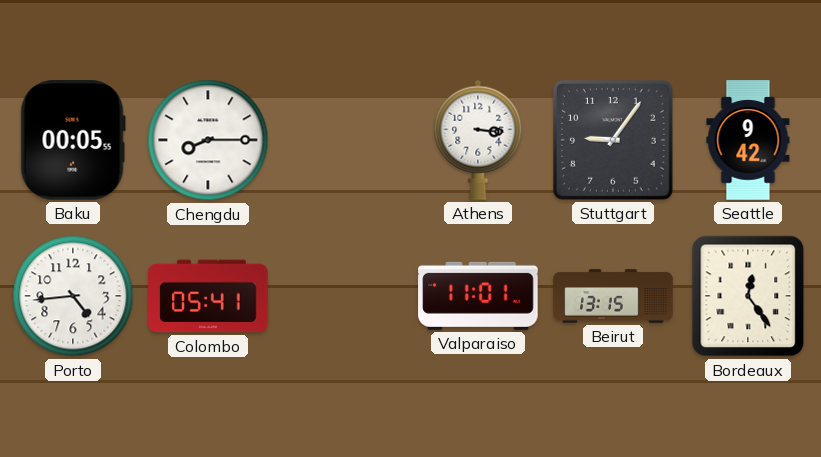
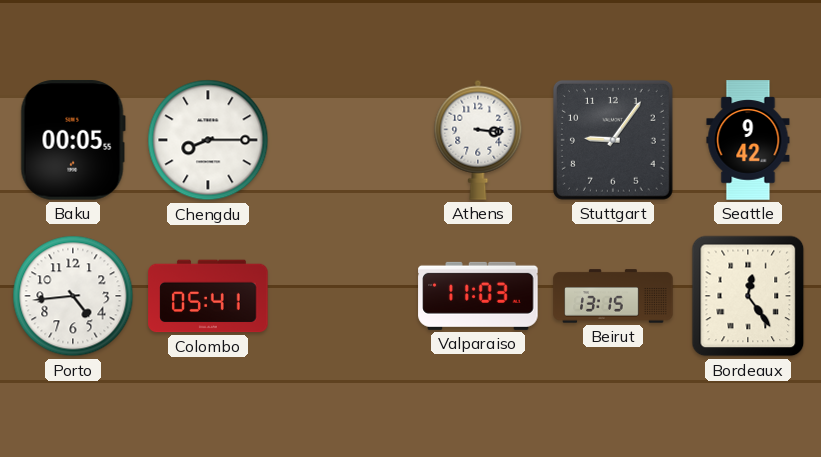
Valparaiso: 11:01 -> 11:03
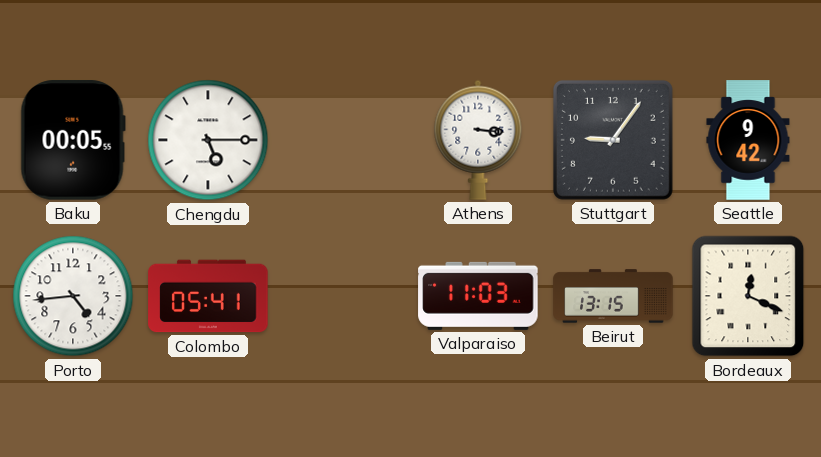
Chengdu: 8:15 -> 5:15
Bordeaux: 12:24 -> 12:19
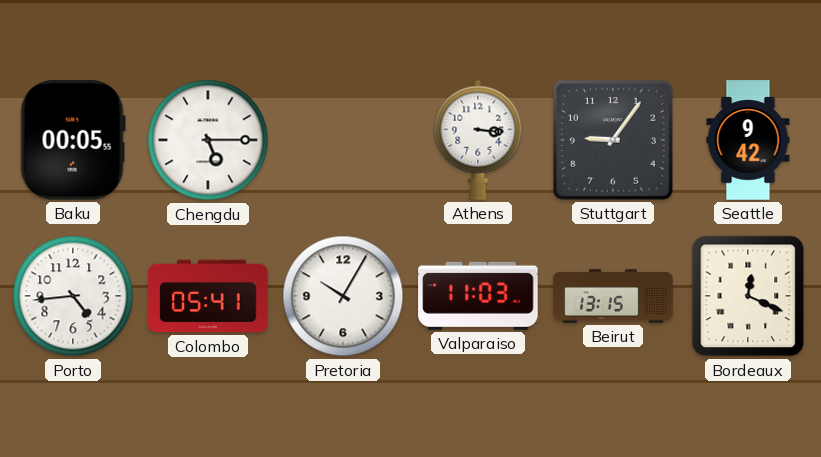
Pretoria: none -> 10:05
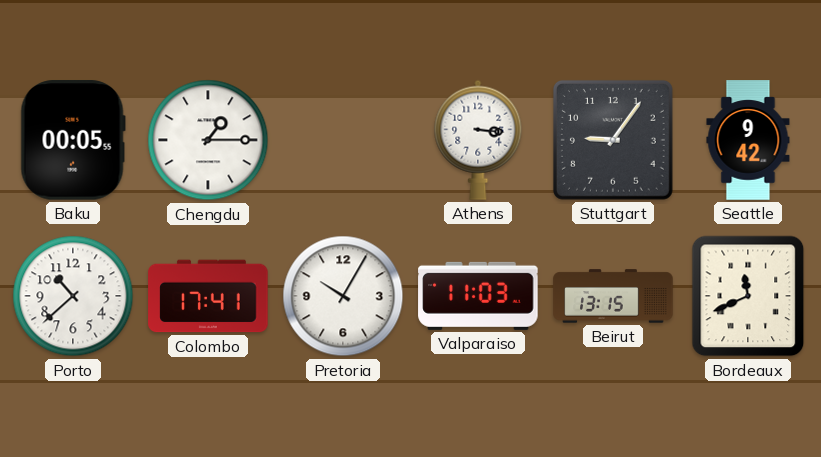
Chengdu: 5:15 -> 1:15
Porto: 4:44 -> 10:38
Colombo: 05:41 -> 17:41
Bordeaux: 12:19 -> 11:41
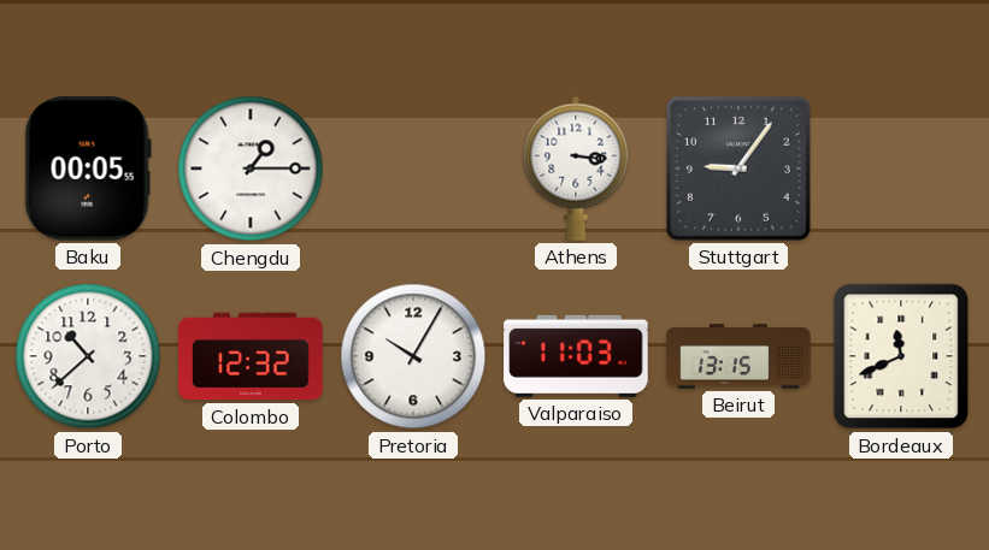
Seattle: 9:42 -> none
Colombo: 17:41 -> 12:32
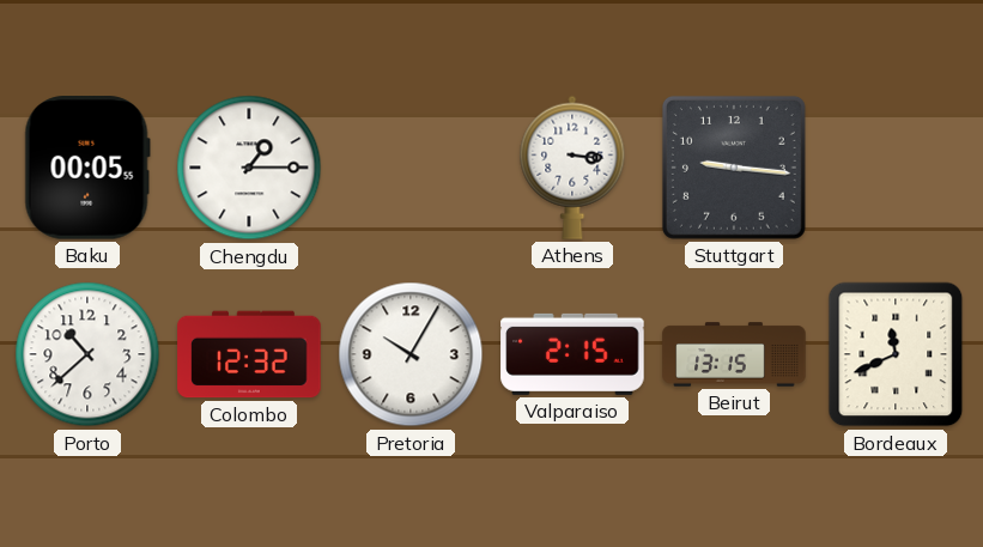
Stuttgart: 9:06 -> 9:16
Valparaiso: 11:03 -> 2:15
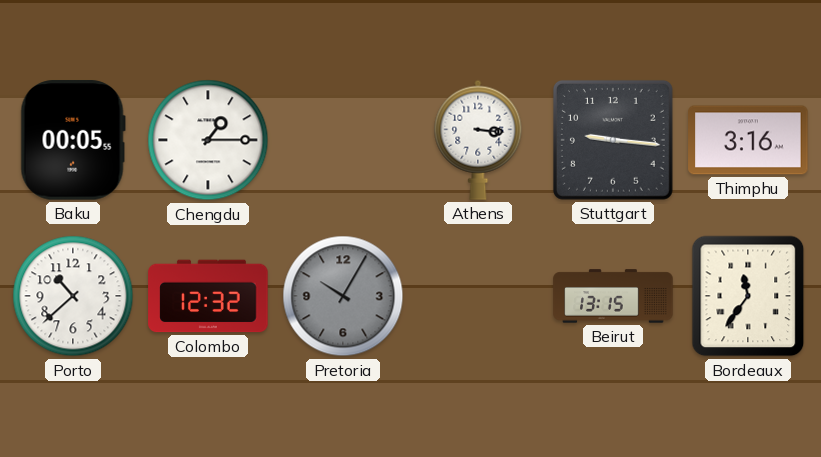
Thimphu: none -> 3:16
Pretoria dial: white -> grey
Valparaiso: 2:15 -> none
Bordeaux: 11:41 -> 11:36
